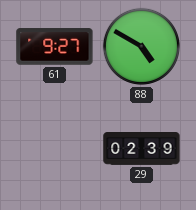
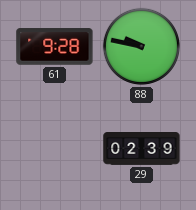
61: 9:27 -> 9:28
88: 4:50 -> 9:47
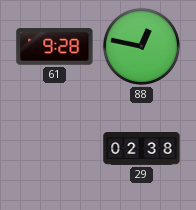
88: 9:47 -> 12:47
29: 02:39 -> 02:38
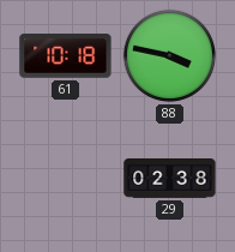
61: 9:28 -> 10:18
88: 12:47 -> 3:47
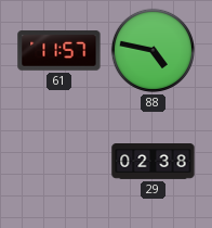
61: 10:18 -> 11:57
88: 3:47 -> 4:47
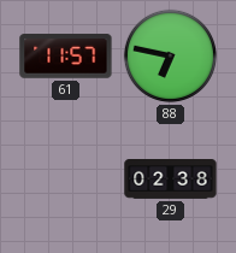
88: 4:47 -> 6:47
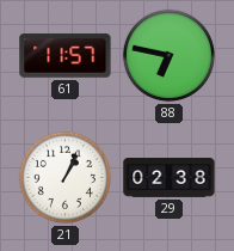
21: none -> 1:04
